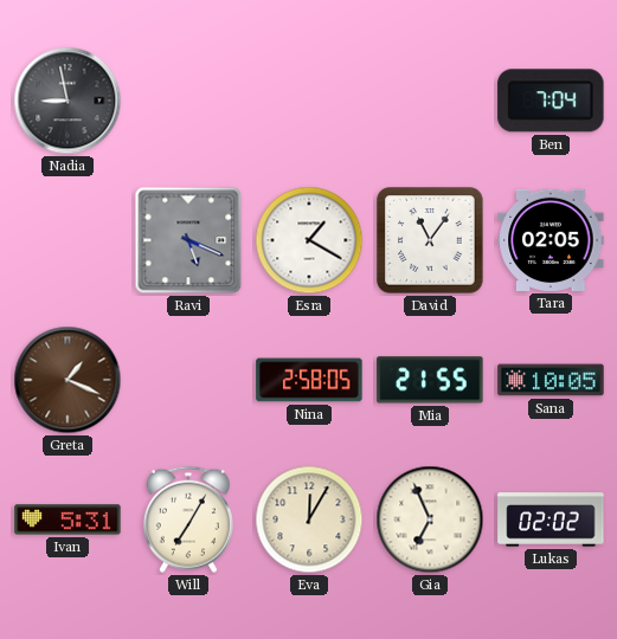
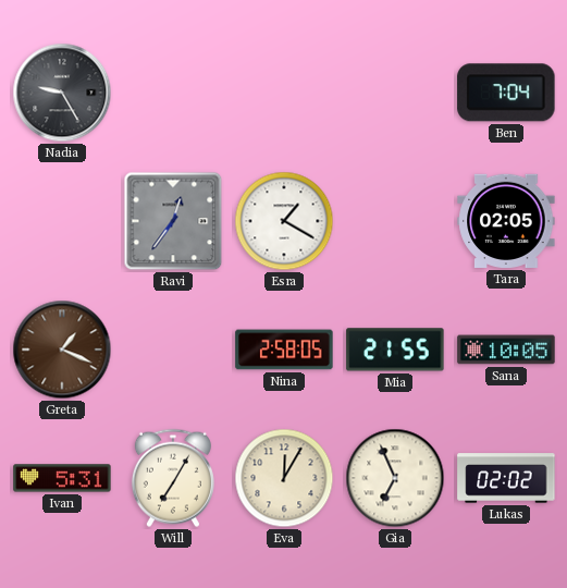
Nadia: 8:58 -> 9:25
Ravi: 5:19 -> 12:36
David: 11:06 -> none
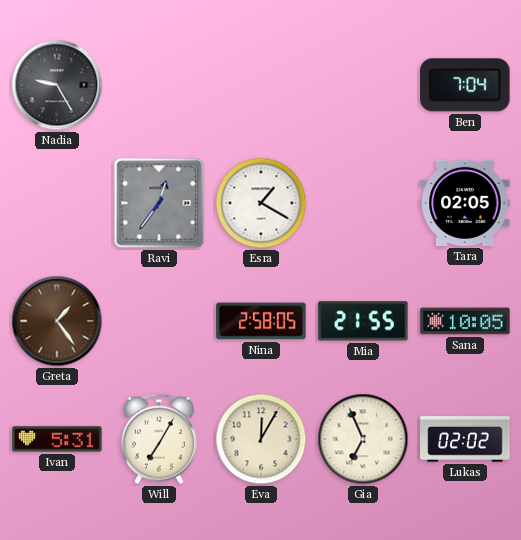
Greta: 1:19 -> 1:24
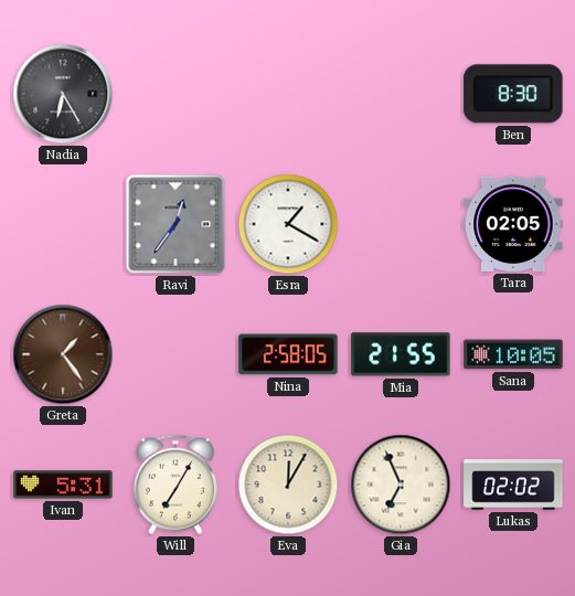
Nadia: 9:25 -> 6:25
Ben: 7:04 -> 8:30
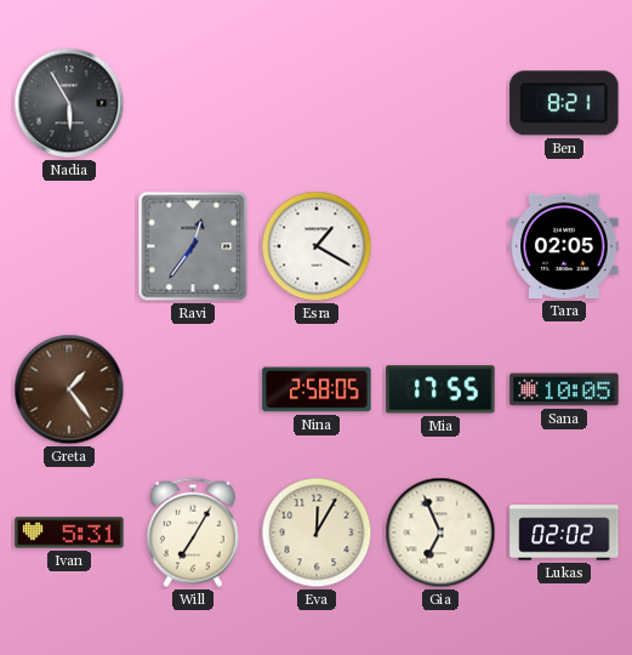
Nadia: 6:25 -> 5:55
Ben: 8:30 -> 8:21
Mia: 21:55 -> 17:55
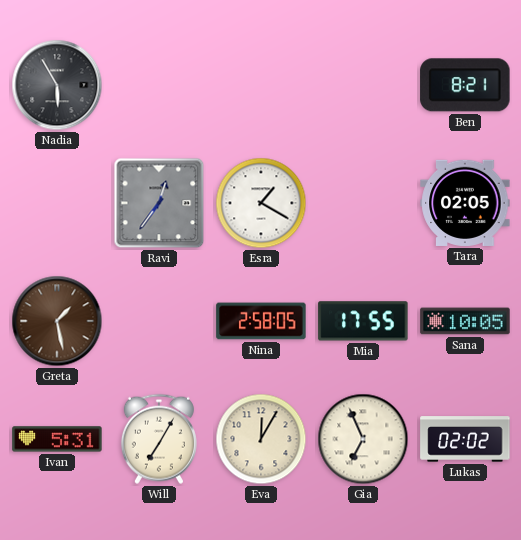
Greta: 1:24 -> 1:28
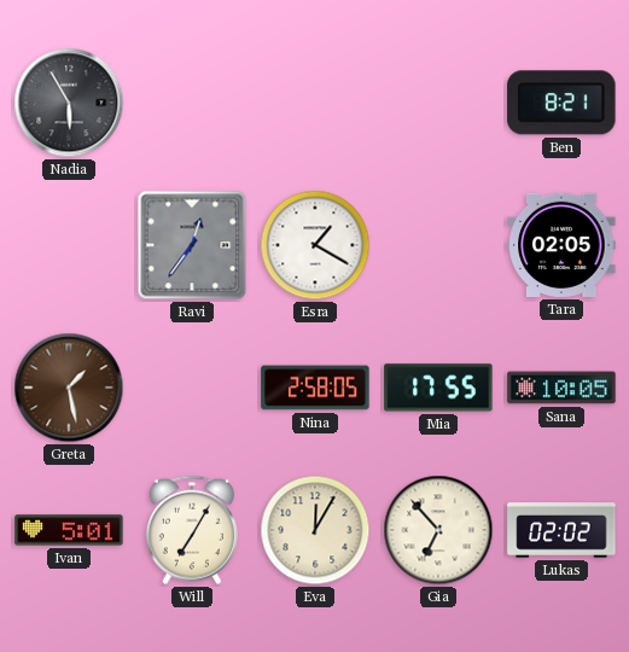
Ivan: 5:31 -> 5:01
Gia: 6:56 -> 6:53
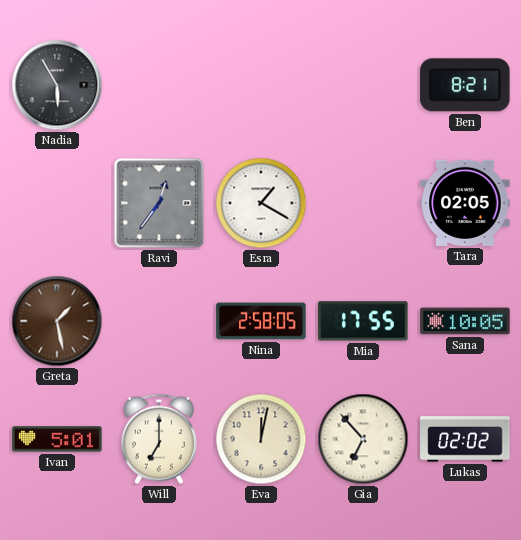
Will: 7:05 -> 7:00
Eva: 12:05 -> 12:02
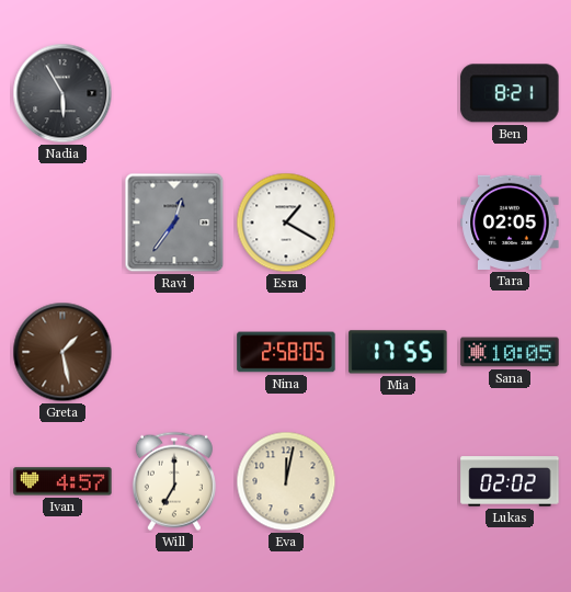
Ivan: 5:01 -> 4:57
Gia: 6:53 -> none
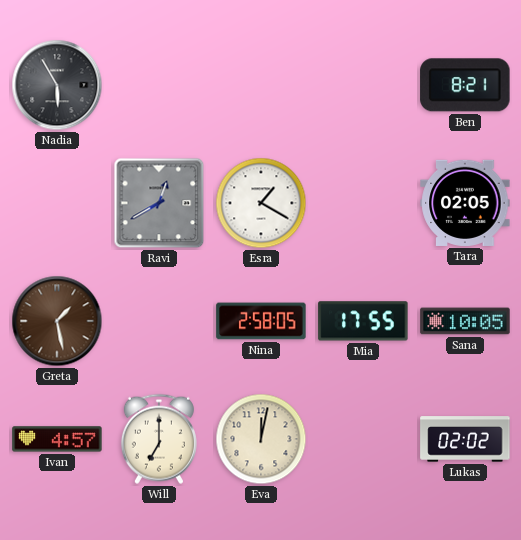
Ravi: 12:36 -> 12:40
